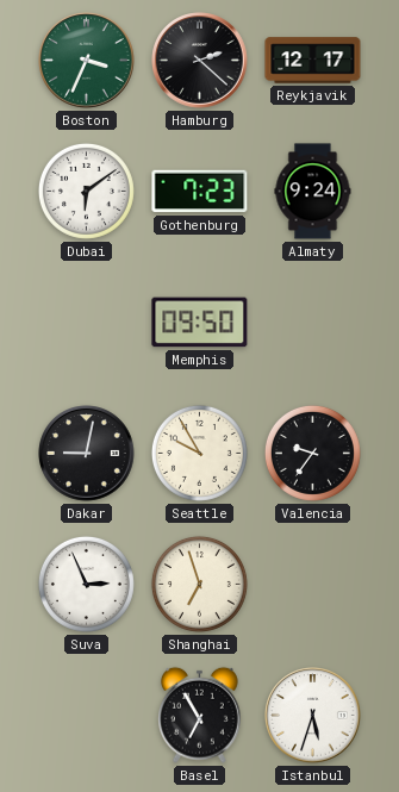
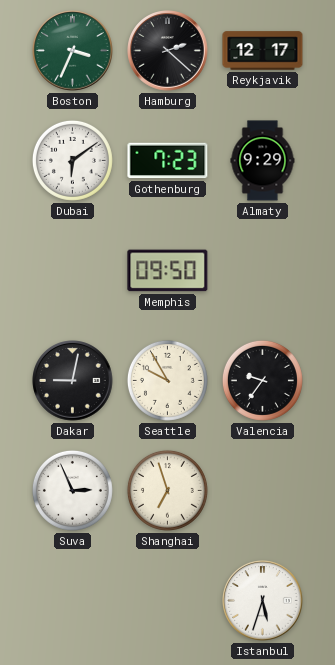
Almaty: 9:24 -> 9:29
Basel: 6:55 -> none
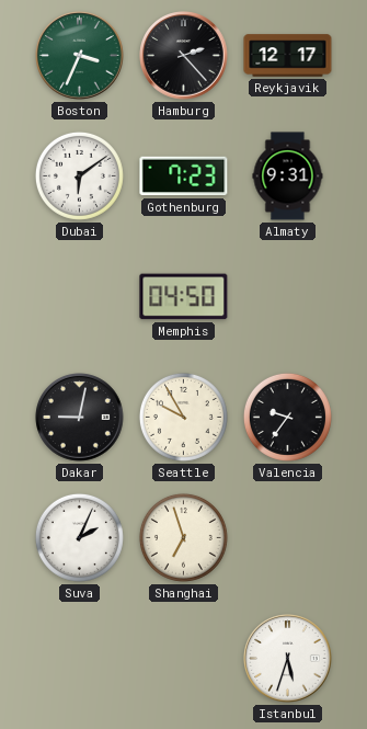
Hamburg: 2:22 -> 2:23
Almaty: 9:29 -> 9:31
Memphis: 09:50 -> 04:50
Suva: 2:56 -> 2:04
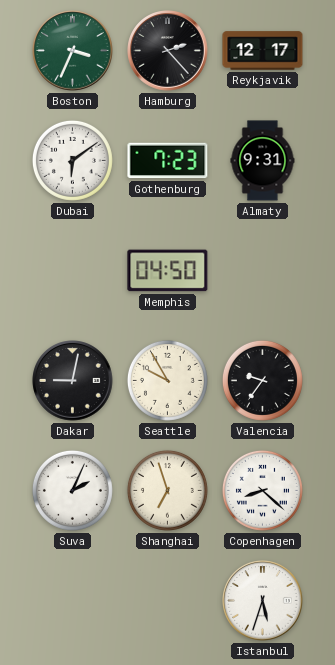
Copenhagen: none -> 8:22
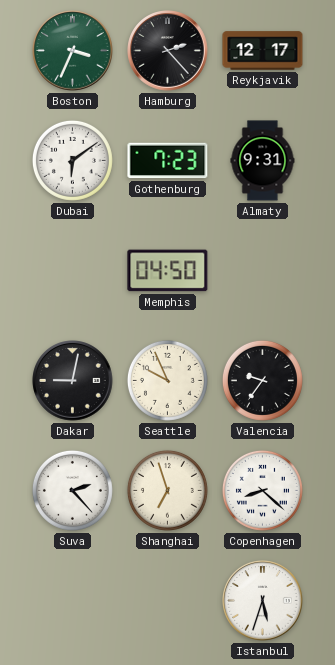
Seattle: 9:55 -> 9:56
Suva: 2:04 -> 2:23
